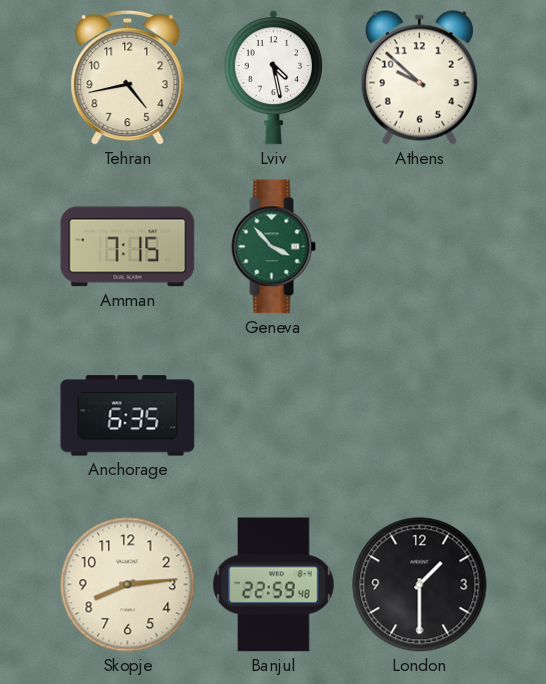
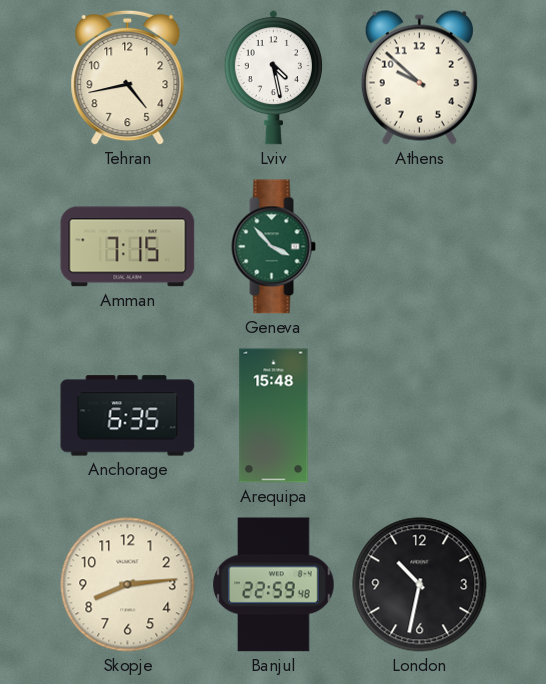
Arequipa: none -> 15:48
London: 1:30 -> 10:32
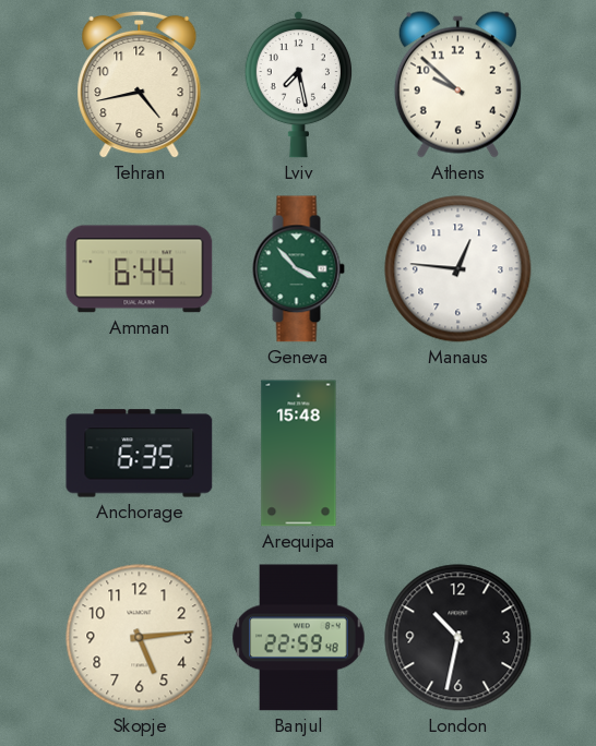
Lviv: 4:28 -> 7:28
Amman: 7:15 -> 6:44
Manaus: none -> 12:46
Skopje: 8:14 -> 5:14
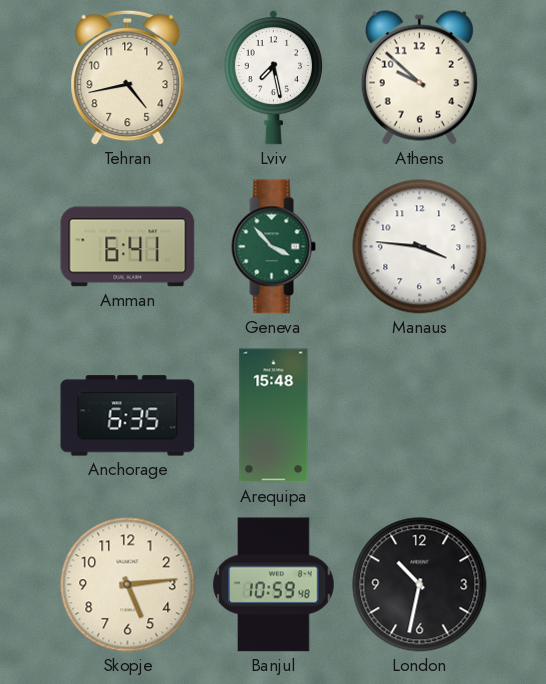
Amman: 6:44 -> 6:41
Manaus: 12:46 -> 3:46
Banjul: 22:59 -> 10:59
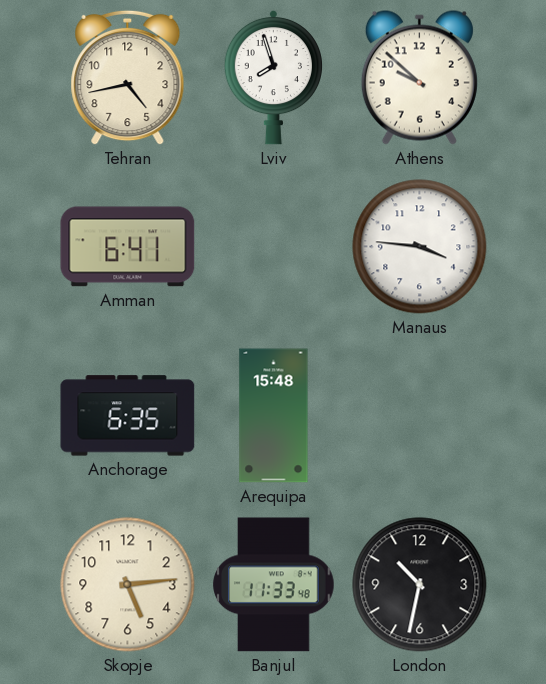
Lviv: 7:28 -> 7:57
Geneva: 3:53 -> none
Banjul: 10:59 -> 11:33
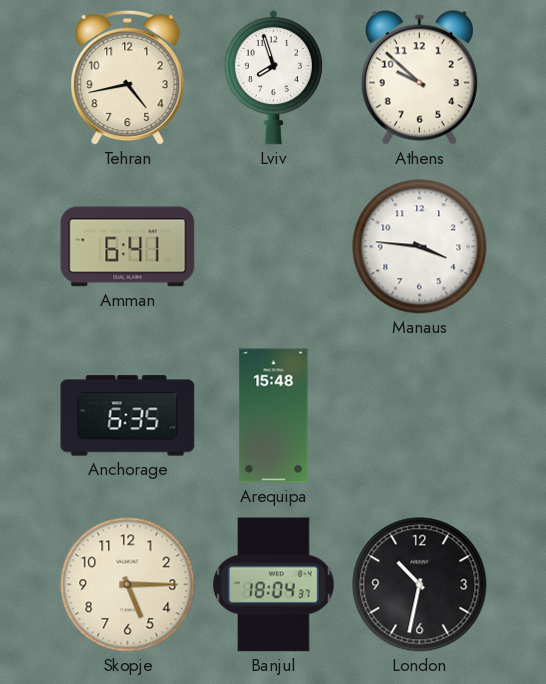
Skopje: 5:14 -> 5:15
Banjul: 11:33 -> 18:04
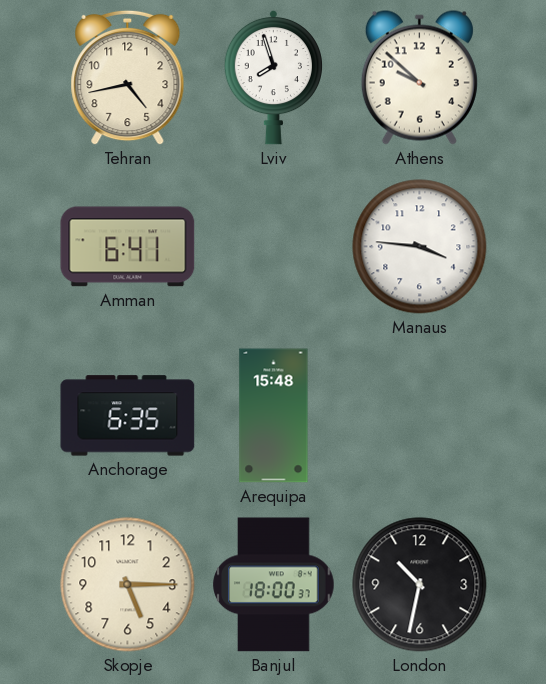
Banjul: 18:04 -> 18:00
